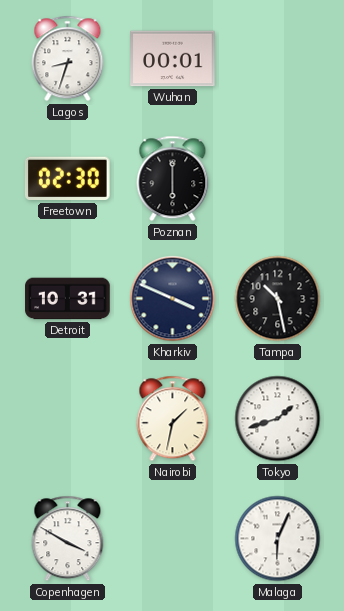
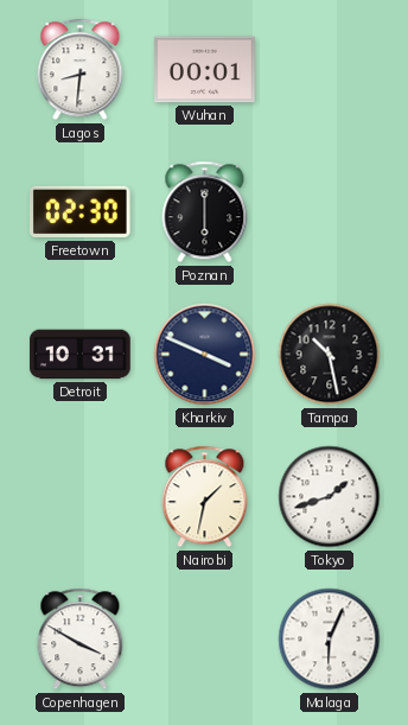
Lagos: 8:33 -> 8:31
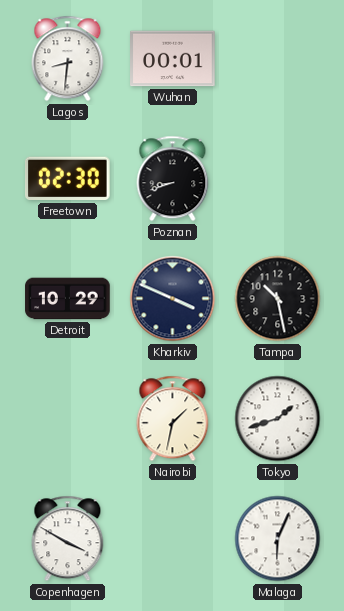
Poznan: 6:00 -> 8:42
Detroit: 10:31 -> 10:29
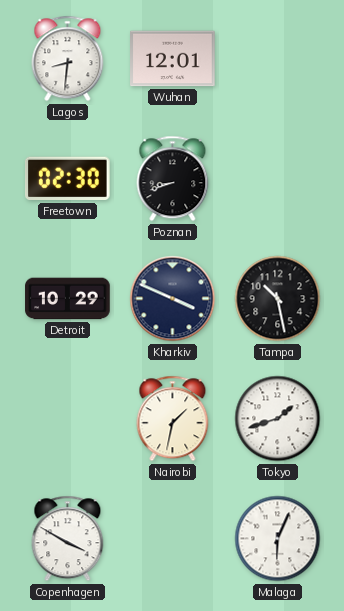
Wuhan: 00:01 -> 12:01
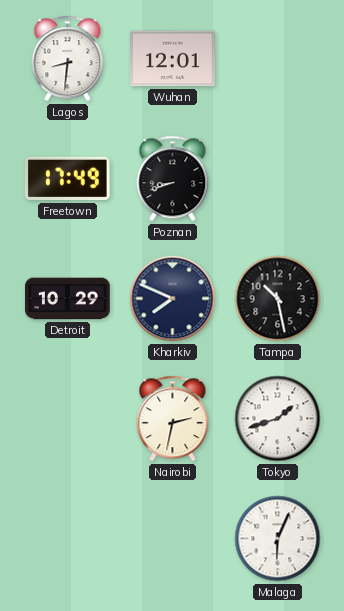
Freetown: 02:30 -> 17:49
Kharkiv: 3:49 -> 7:49
Nairobi: 1:32 -> 2:32
Copenhagen: 3:50 -> none
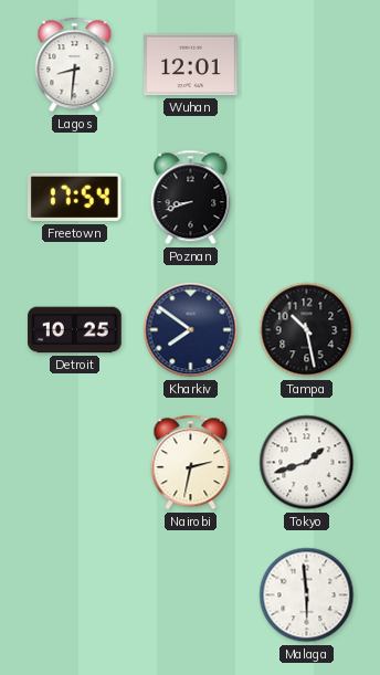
Freetown: 17:49 -> 17:54
Detroit: 10:29 -> 10:25
Kharkiv: 7:49 -> 7:51
Malaga: 6:04 -> 5:59
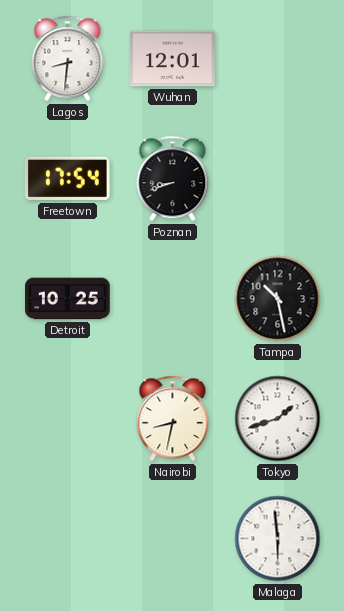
Kharkiv: 7:51 -> none
Nairobi: 2:32 -> 8:32
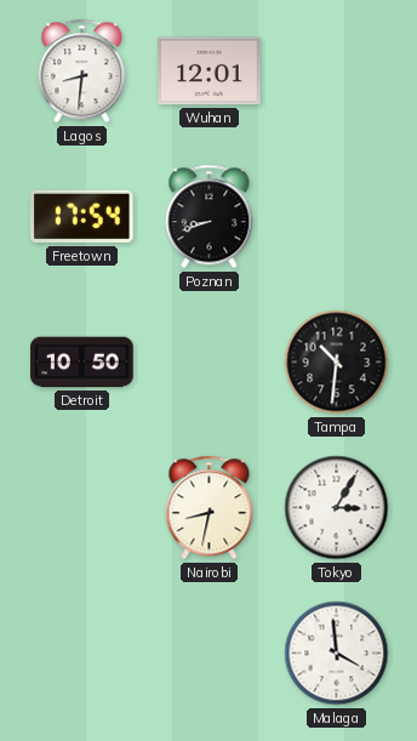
Detroit: 10:25 -> 10:50
Tampa: 10:28 -> 10:31
Tokyo: 1:42 -> 3:05
Malaga: 5:59 -> 3:59
